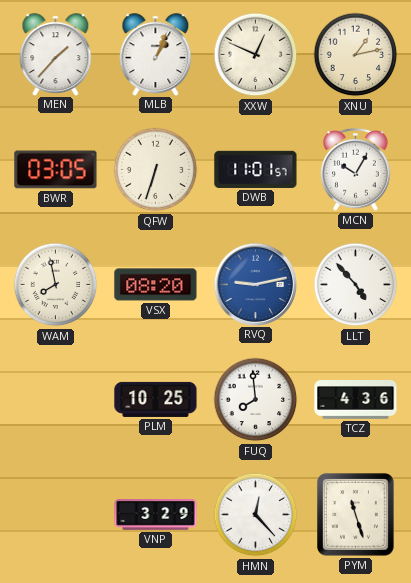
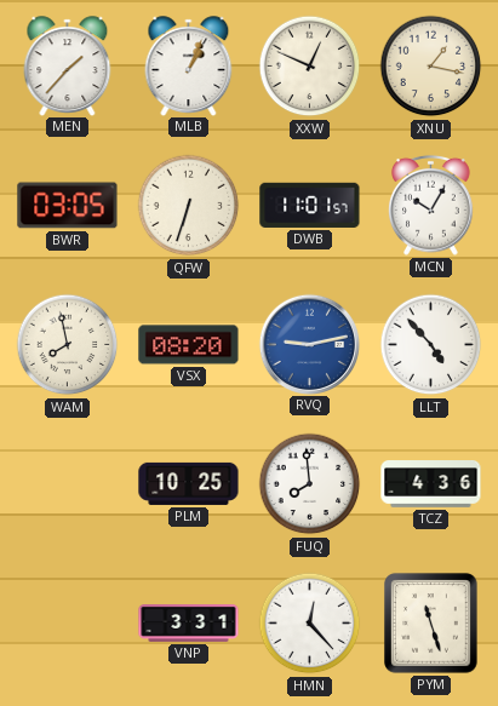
XNU: 1:13 -> 1:17
VNP: 3:29 -> 3:31
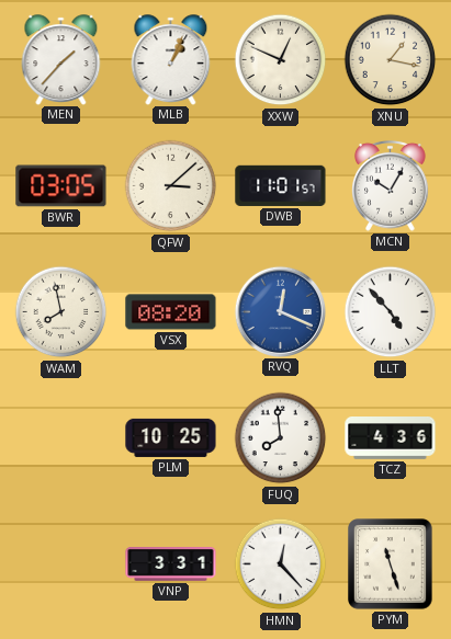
QFW: 6:33 -> 3:08
RVQ: 9:13 -> 12:19
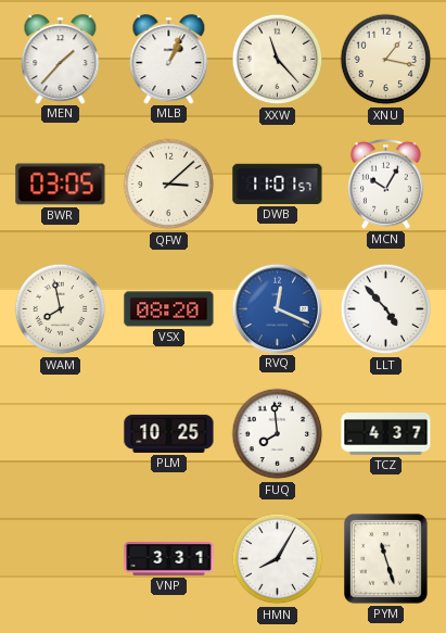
XXW: 12:49 -> 11:23
TCZ: 4:36 -> 4:37
HMN: 12:23 -> 8:05
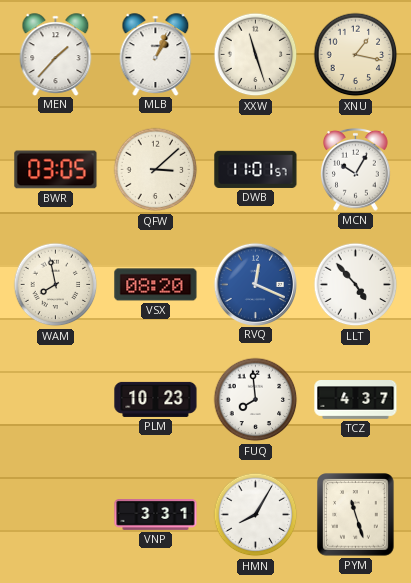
XXW: 11:23 -> 11:27
PLM: 10:25 -> 10:23
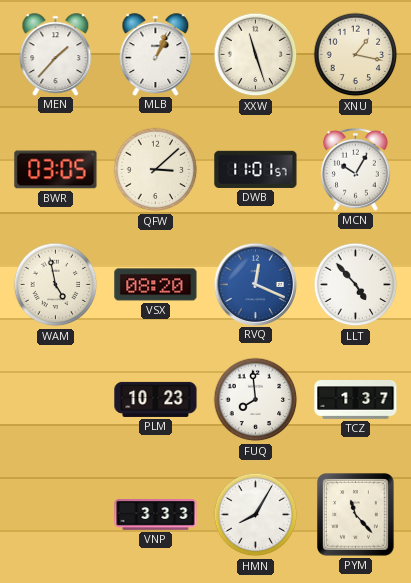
WAM: 7:58 -> 4:58
TCZ: 4:37 -> 1:37
VNP: 3:31 -> 3:33
PYM: 11:27 -> 11:23
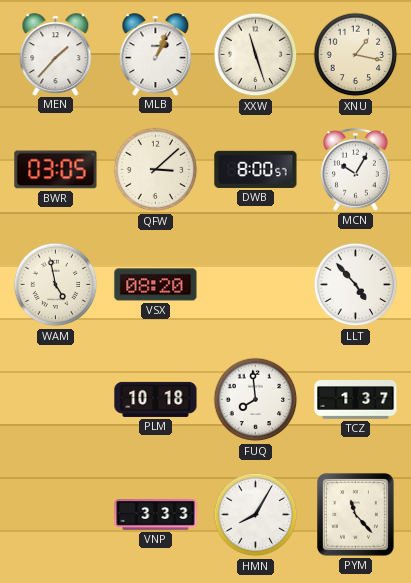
DWB: 11:01 -> 8:00
RVQ: 12:19 -> none
PLM: 10:23 -> 10:18
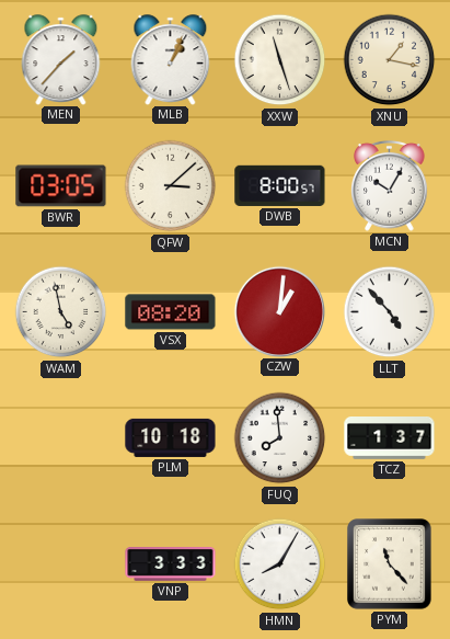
CZW: none -> 1:01
